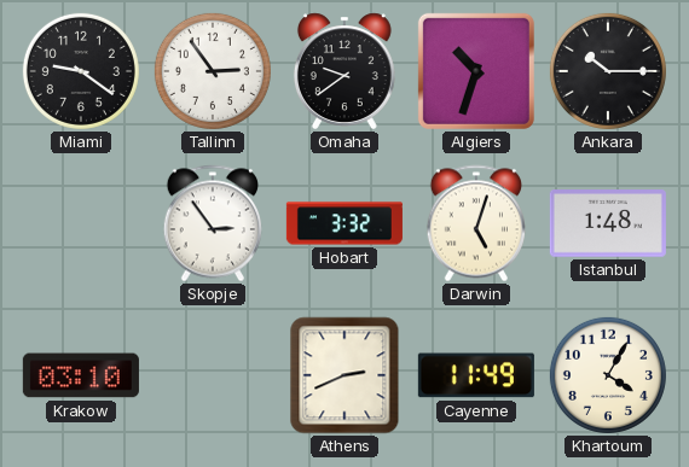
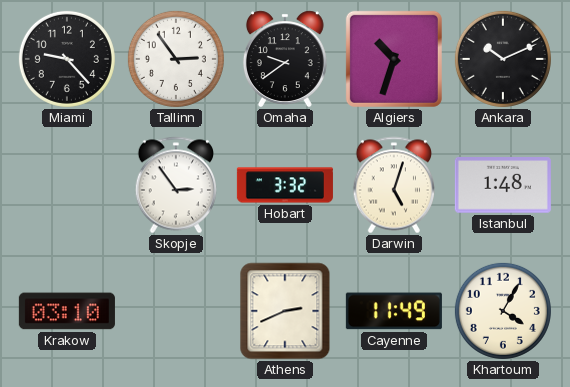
Miami: 9:21 -> 9:23
Ankara: 10:15 -> 10:11
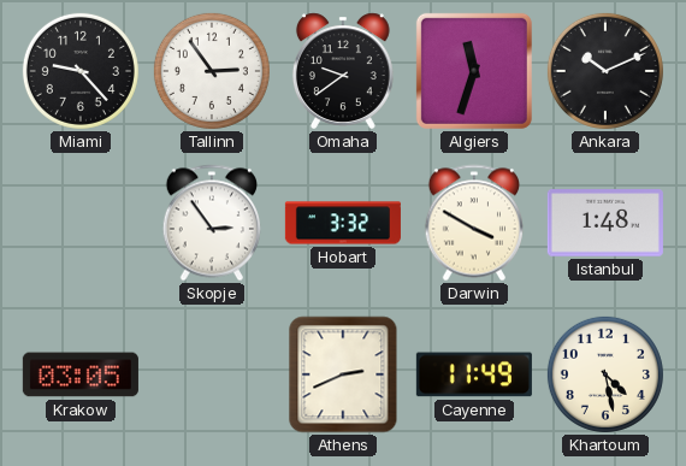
Algiers: 10:33 -> 11:33
Darwin: 5:03 -> 3:50
Krakow: 03:10 -> 03:05
Khartoum: 4:05 -> 4:28
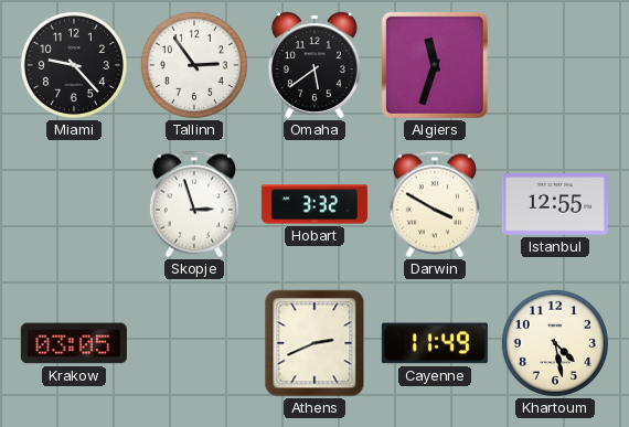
Omaha: 9:39 -> 5:39
Ankara: 10:11 -> none
Skopje: 2:54 -> 2:57
Istanbul: 1:48 -> 12:55
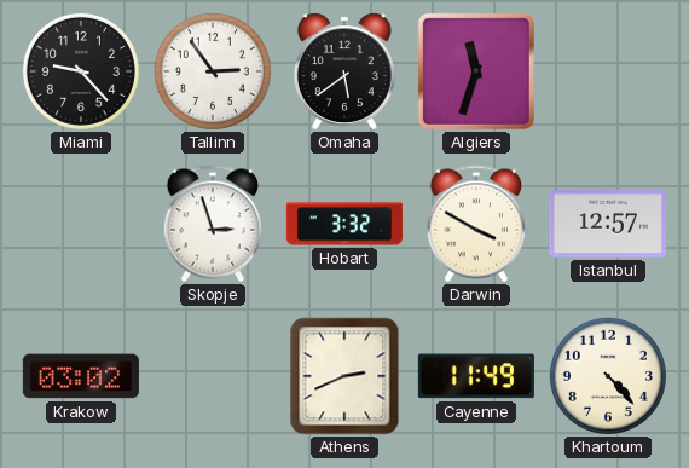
Istanbul: 12:55 -> 12:57
Krakow: 03:05 -> 03:02
Khartoum: 4:28 -> 4:23
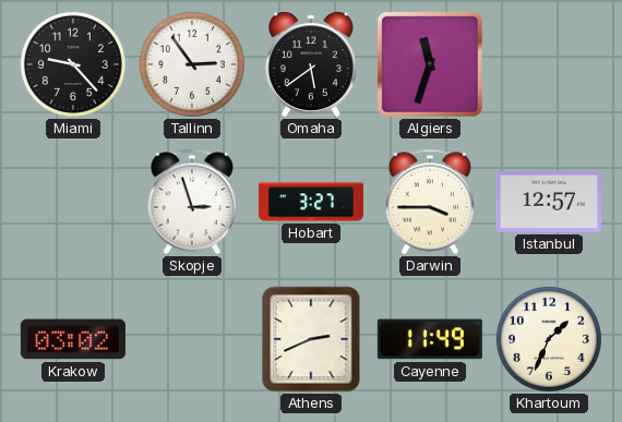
Hobart: 3:32 -> 3:27
Darwin: 3:50 -> 3:45
Khartoum: 4:23 -> 1:34
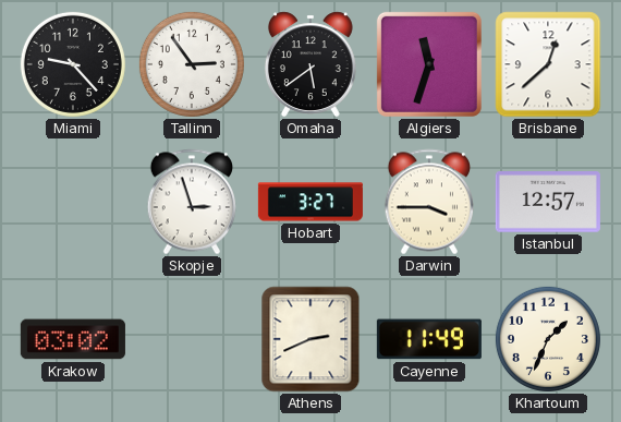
Brisbane: none -> 12:38
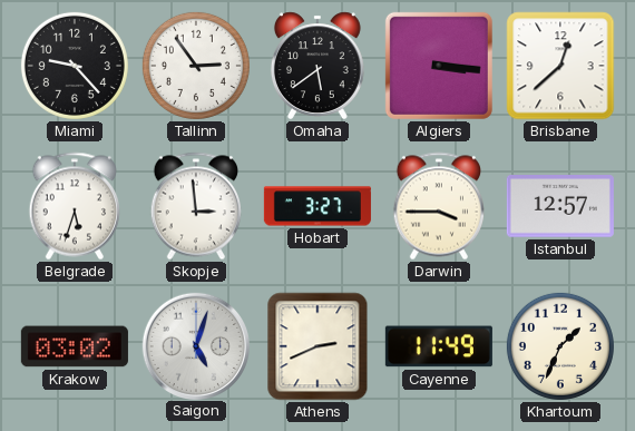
Algiers: 11:33 -> 3:16
Belgrade: none -> 5:33
Skopje: 2:57 -> 2:59
Saigon: none -> 5:03
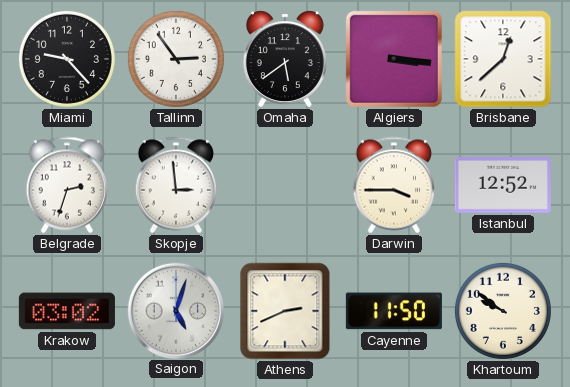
Belgrade: 5:33 -> 2:33
Hobart: 3:27 -> none
Istanbul: 12:57 -> 12:52
Cayenne: 11:49 -> 11:50
Khartoum: 1:34 -> 9:51
